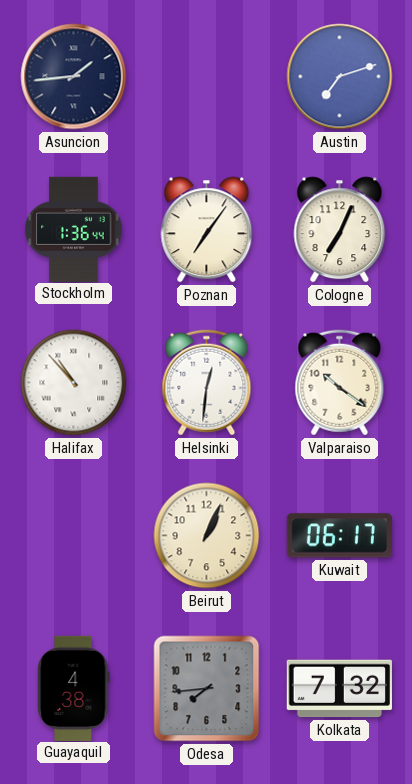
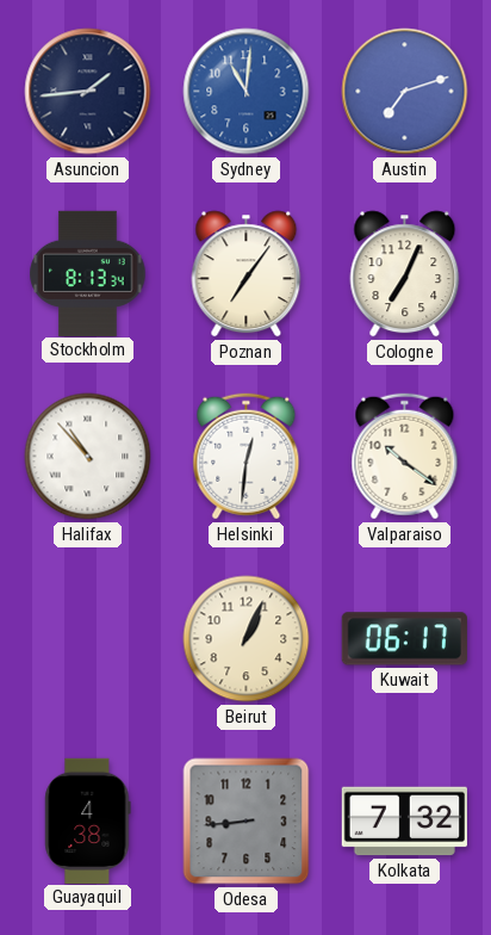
Sydney: none -> 11:01
Stockholm: 1:36 -> 8:13
Odesa: 7:44 -> 8:44
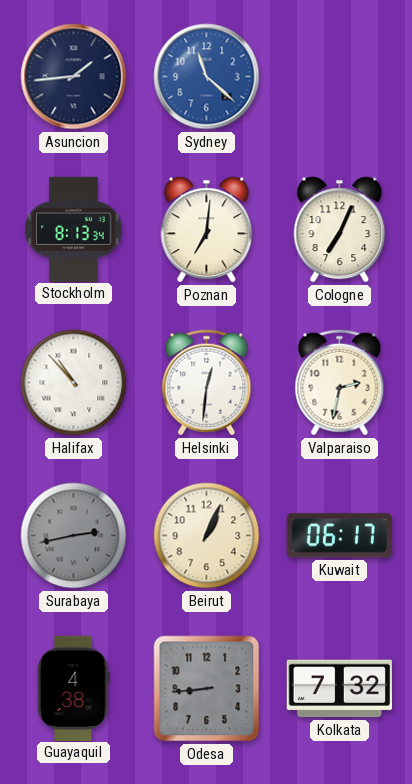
Sydney: 11:01 -> 11:22
Austin: 7:12 -> none
Poznan: 7:06 -> 7:01
Valparaiso: 10:21 -> 2:32
Surabaya: none -> 2:43
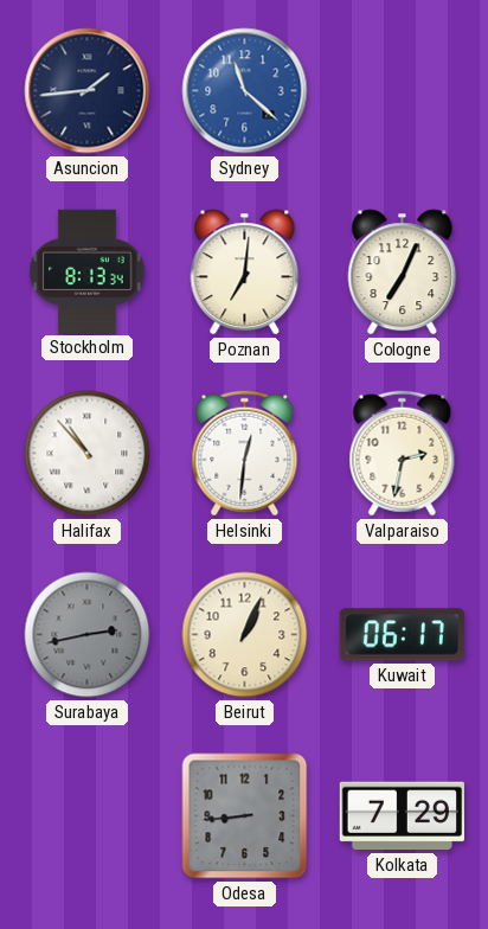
Guayaquil: 4:38 -> none
Kolkata: 7:32 -> 7:29
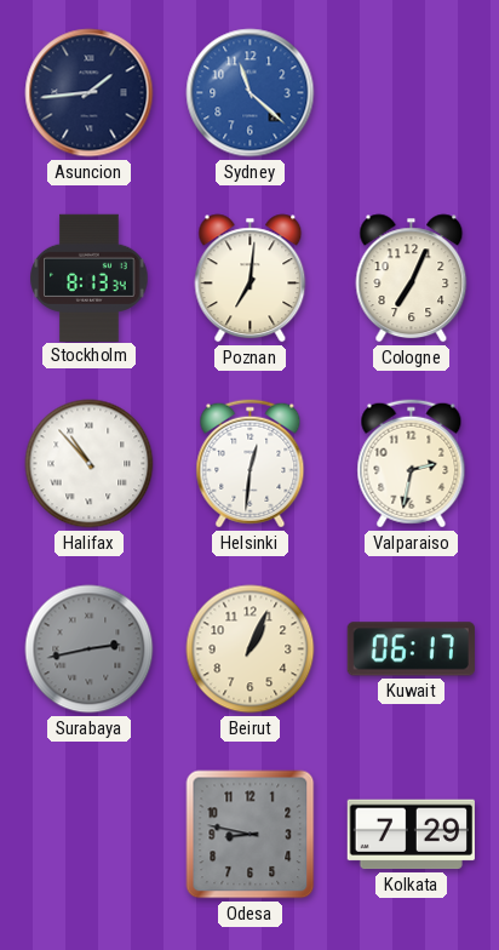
Odesa: 8:44 -> 8:47
